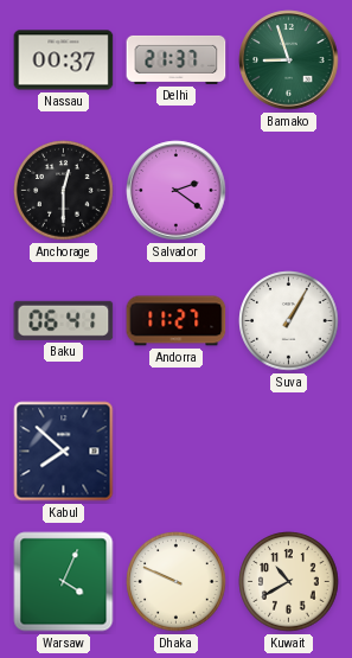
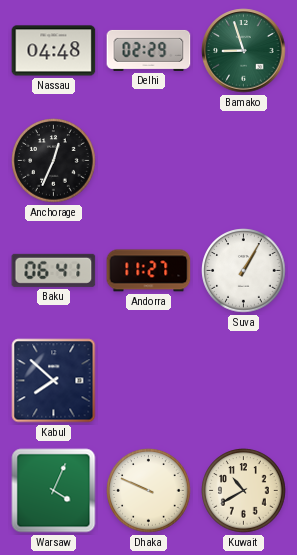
Nassau: 00:37 -> 04:48
Delhi: 21:37 -> 02:29
Anchorage: 12:30 -> 12:34
Salvador: 2:21 -> none
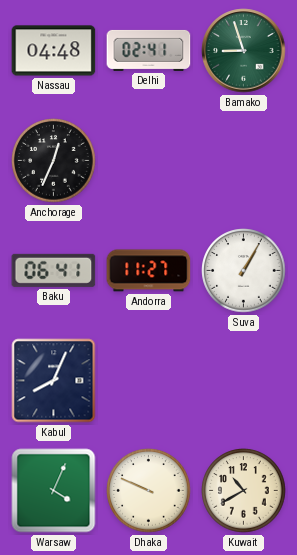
Delhi: 02:29 -> 02:41
Kabul: 7:52 -> 8:04
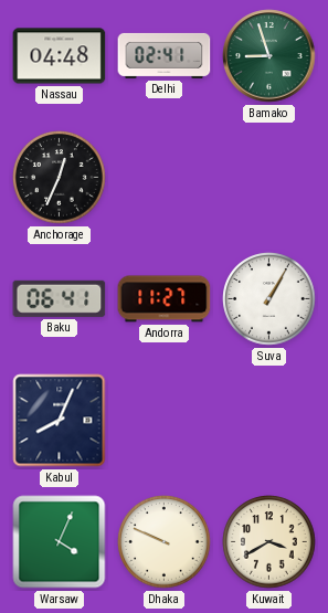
Kuwait: 10:40 -> 3:40
